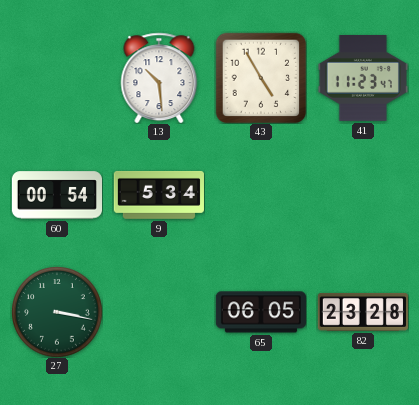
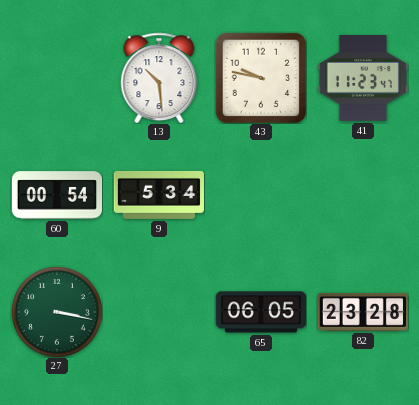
43: 4:55 -> 9:47
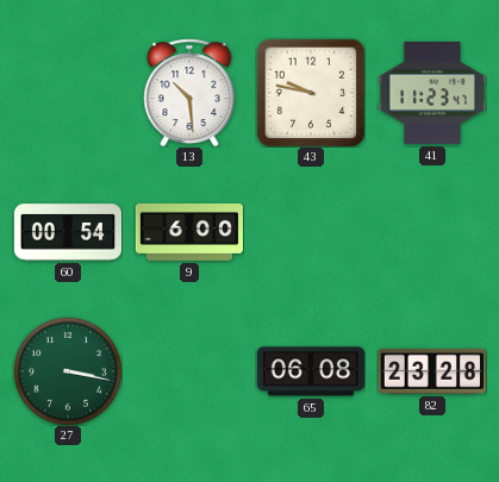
9: 5:34 -> 6:00
65: 06:05 -> 06:08
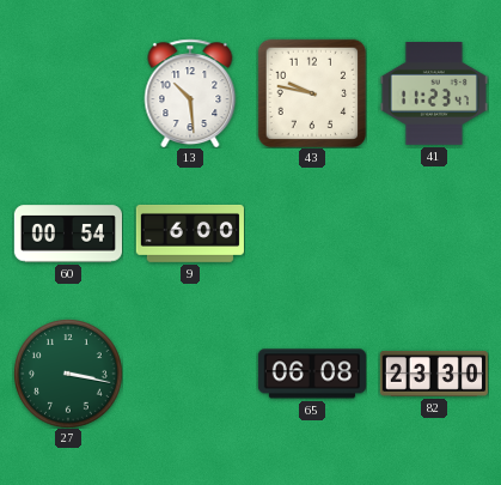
82: 23:28 -> 23:30
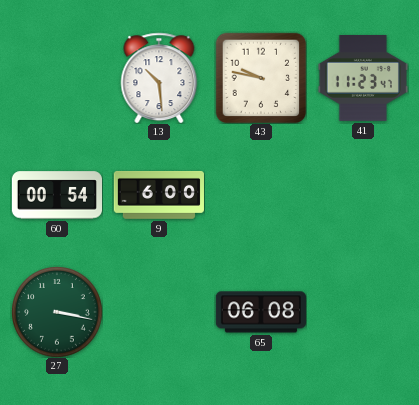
82: 23:30 -> none
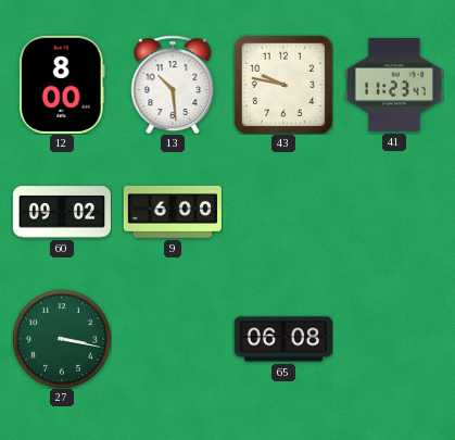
12: none -> 8:00
60: 00:54 -> 09:02
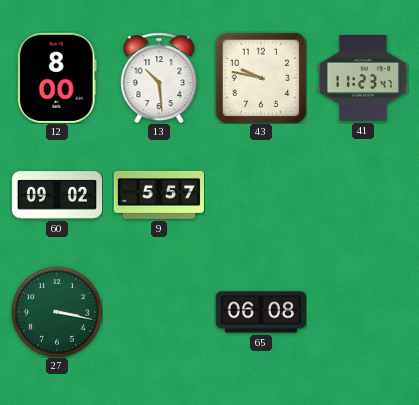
9: 6:00 -> 5:57
